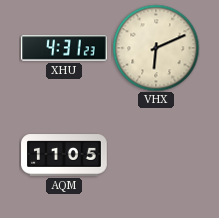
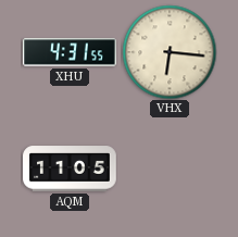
XHU: 4:31:23 -> 4:31:55
VHX: 6:11 -> 6:16
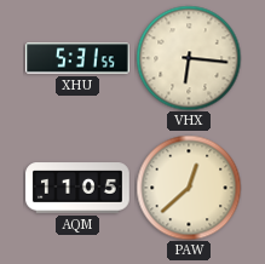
XHU: 4:31 -> 5:31
PAW: none -> 12:38
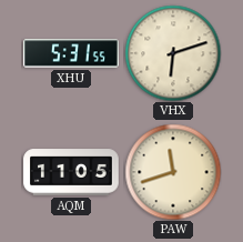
VHX: 6:16 -> 6:12
PAW: 12:38 -> 11:42
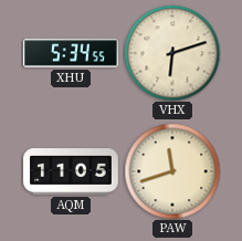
XHU: 5:31 -> 5:34
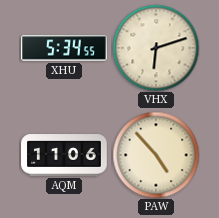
AQM: 11:05 -> 11:06
PAW: 11:42 -> 4:53
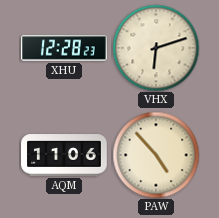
XHU: 5:34 -> 12:28
